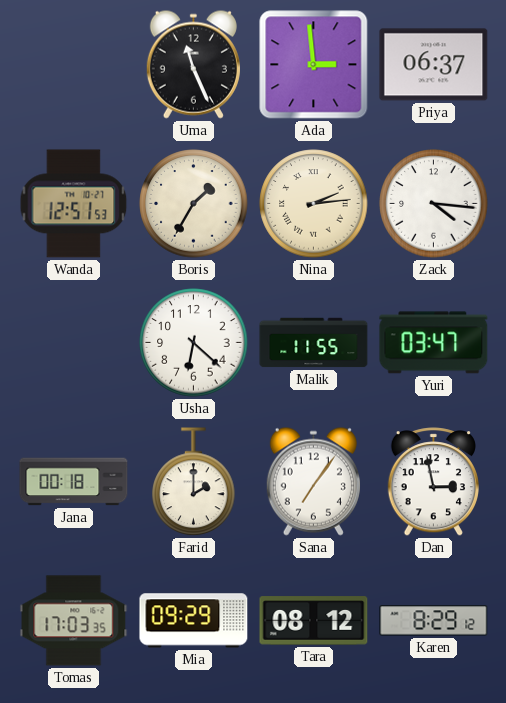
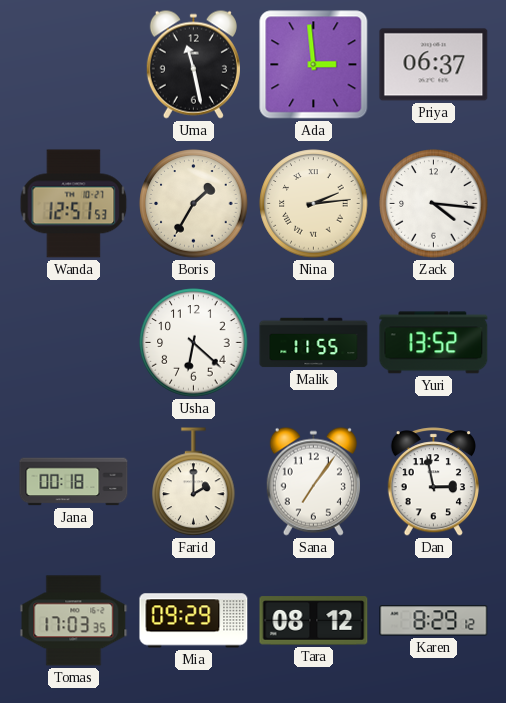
Uma: 11:26 -> 11:28
Yuri: 03:47 -> 13:52
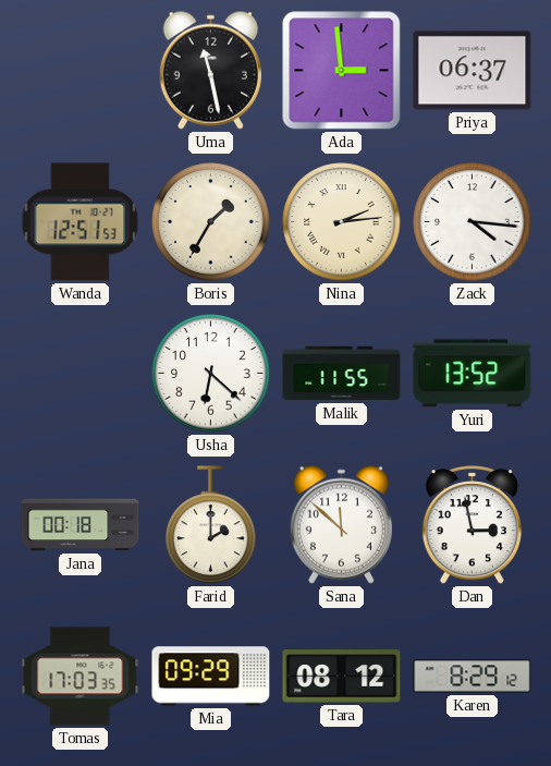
Sana: 7:06 -> 11:52
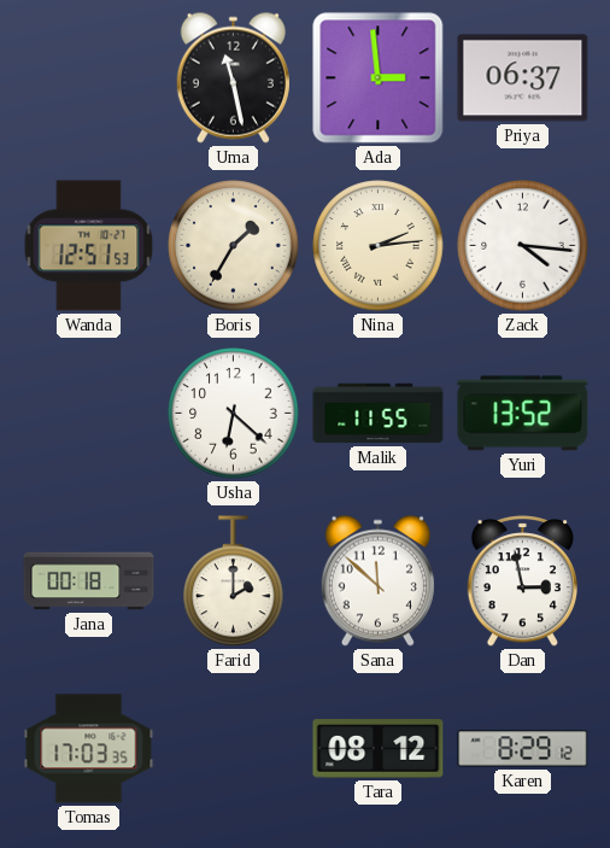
Mia: 09:29 -> none
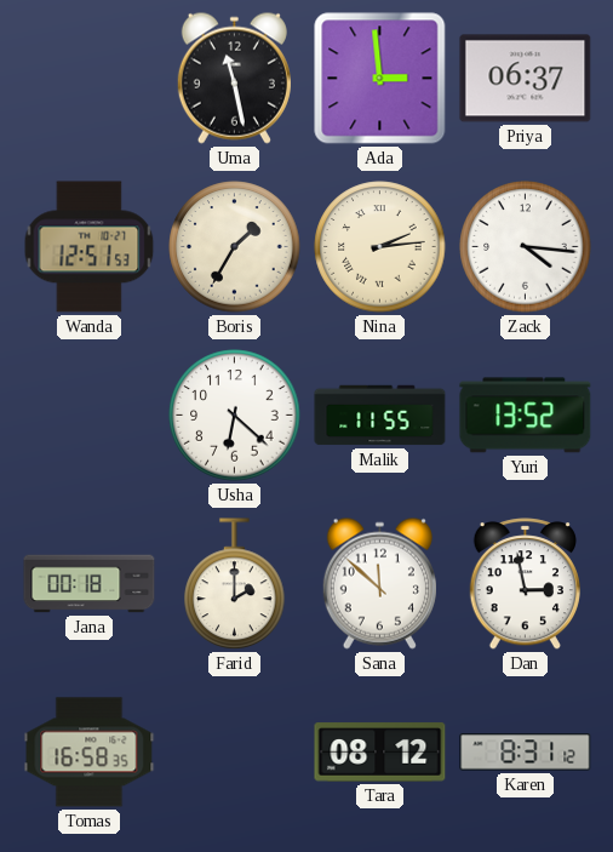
Tomas: 17:03 -> 16:58
Karen: 8:29 -> 8:31
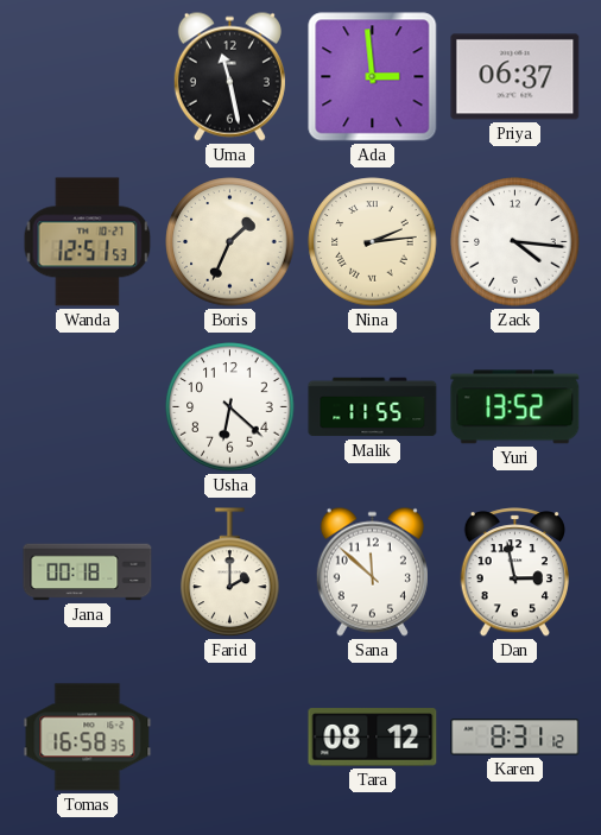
Boris: 1:35 -> 1:34
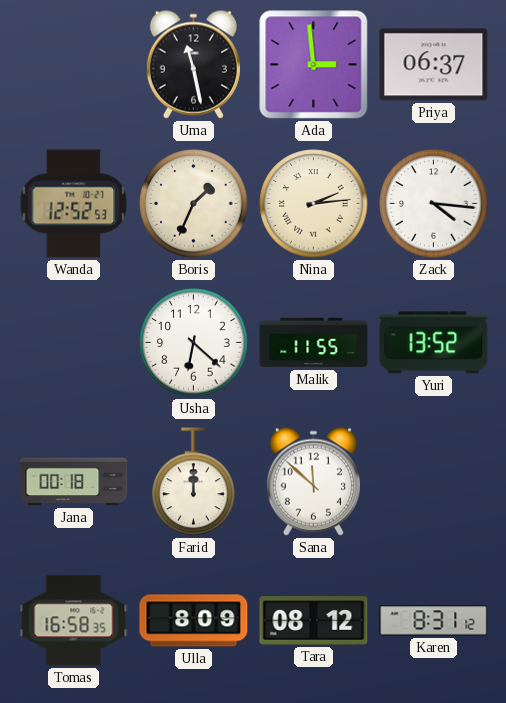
Wanda: 12:51 -> 12:52
Farid: 2:00 -> 12:00
Dan: 2:58 -> none
Ulla: none -> 8:09
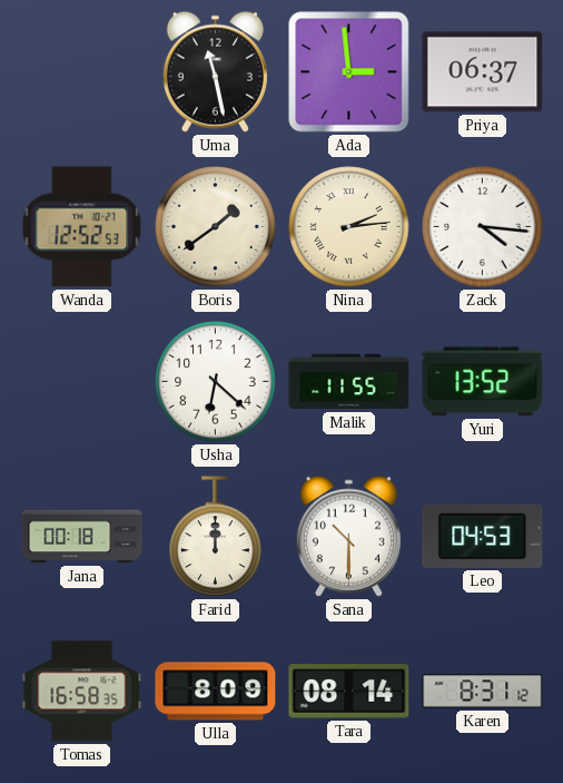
Boris: 1:34 -> 1:39
Sana: 11:52 -> 10:30
Leo: none -> 04:53
Tara: 08:12 -> 08:14
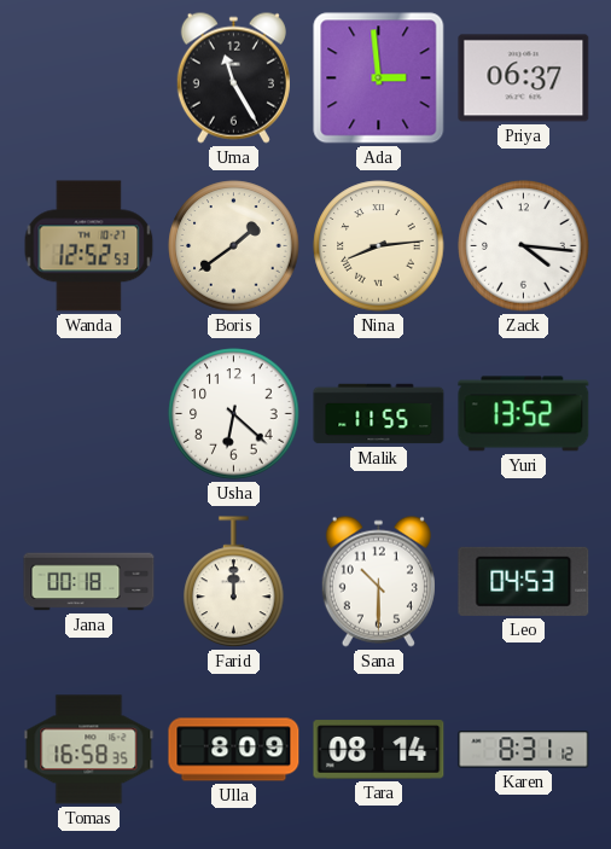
Uma: 11:28 -> 11:25
Nina: 2:14 -> 8:14
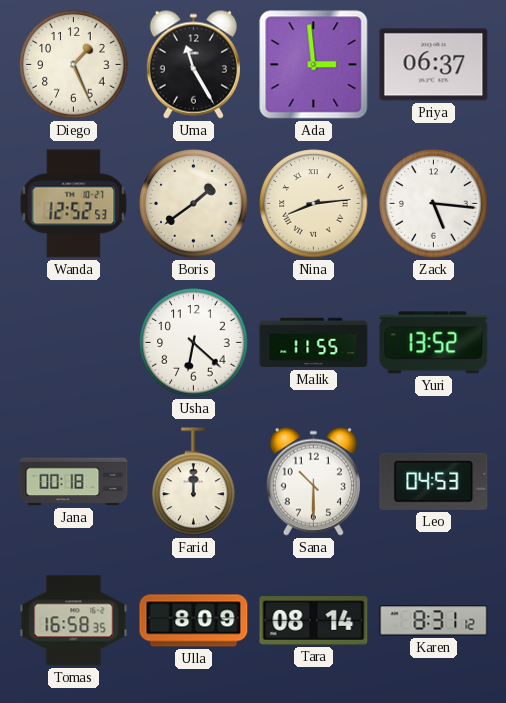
Diego: none -> 1:26
Zack: 4:16 -> 5:16
